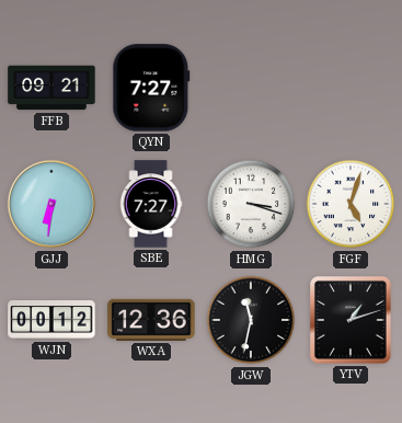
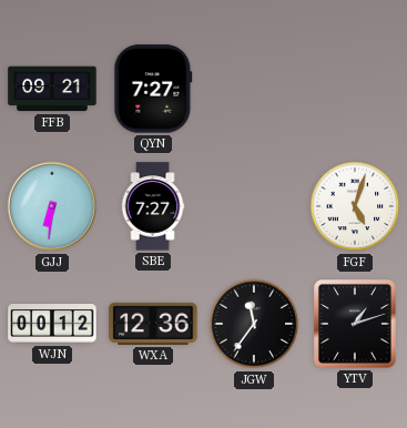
HMG: 3:18 -> none
JGW: 11:32 -> 11:36
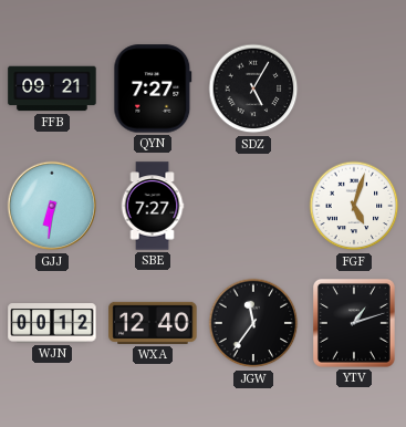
SDZ: none -> 5:05
WXA: 12:36 -> 12:40
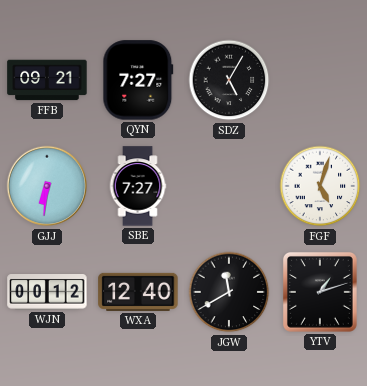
JGW: 11:36 -> 11:40
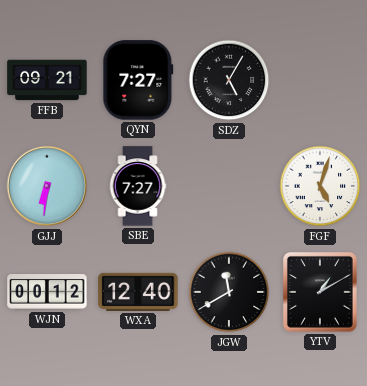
YTV: 1:12 -> 1:10
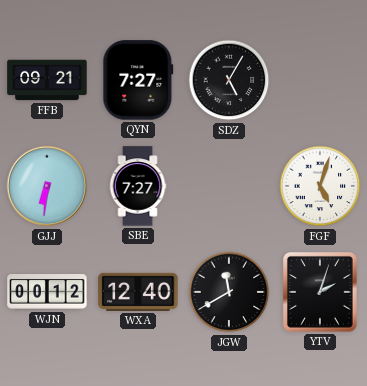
YTV: 1:10 -> 2:03
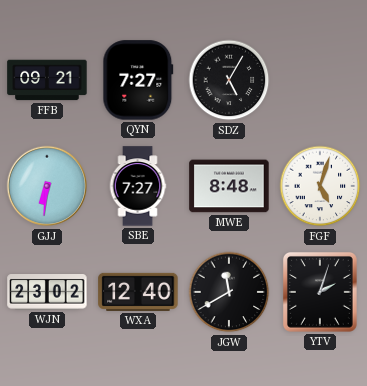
MWE: none -> 8:48
WJN: 00:12 -> 23:02
